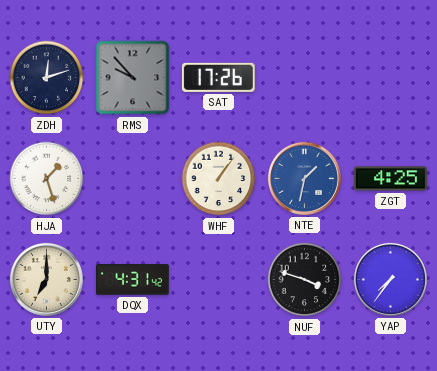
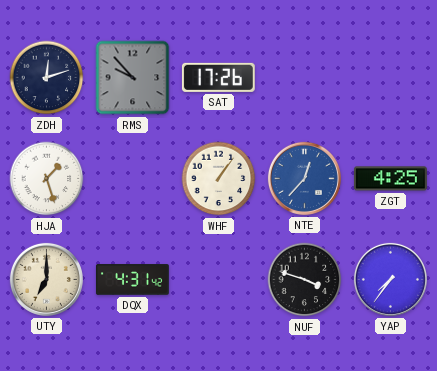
NTE: 1:32 -> 12:37
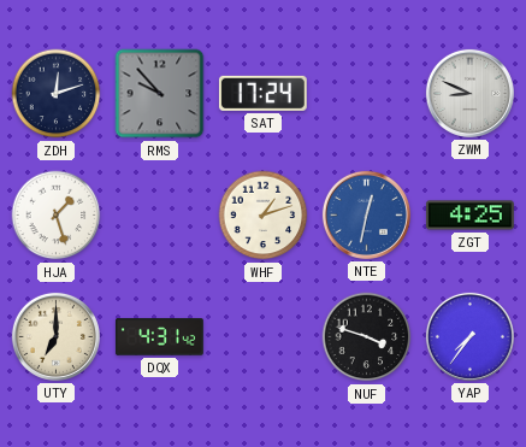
SAT: 17:26 -> 17:24
ZWM: none -> 8:49
WHF: 1:06 -> 1:12
NTE: 12:37 -> 12:32
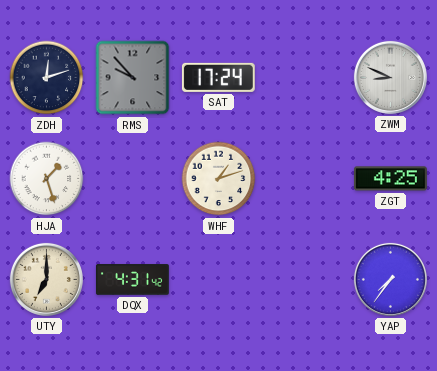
NTE: 12:32 -> none
NUF: 3:48 -> none
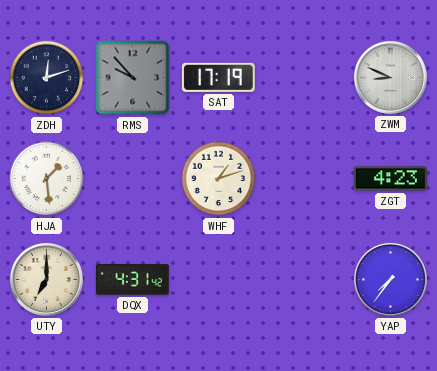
SAT: 17:24 -> 17:19
HJA: 1:27 -> 1:29
ZGT: 4:25 -> 4:23
